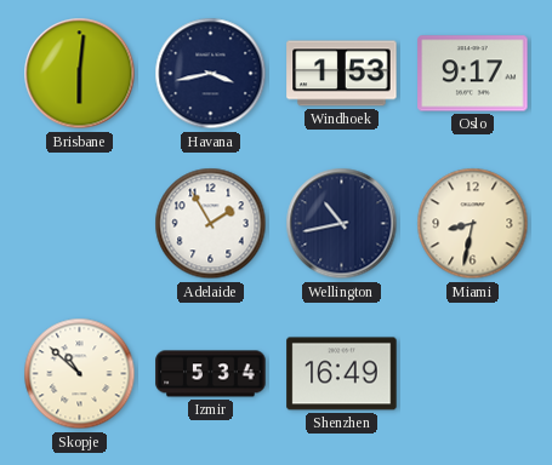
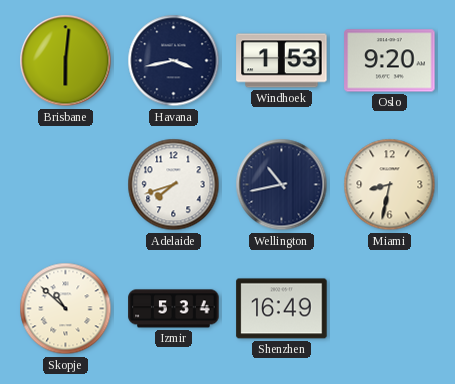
Oslo: 9:17 -> 9:20
Adelaide: 1:55 -> 7:42
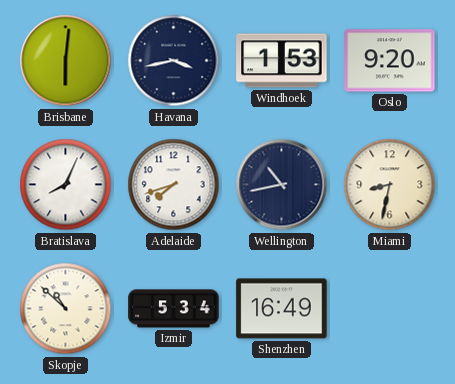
Bratislava: none -> 8:04
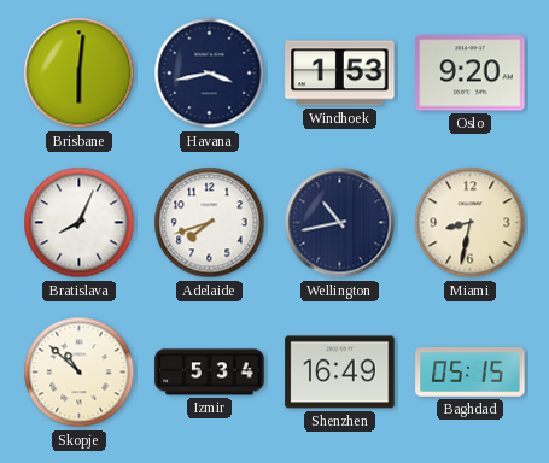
Baghdad: none -> 05:15
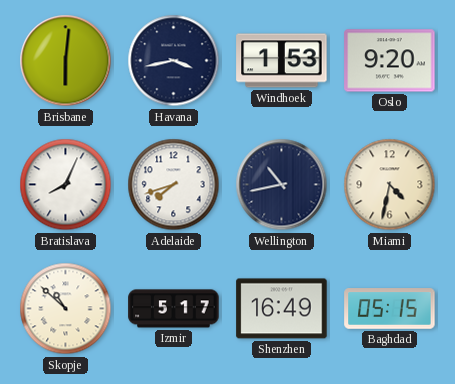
Miami: 8:32 -> 4:32
Izmir: 5:34 -> 5:17
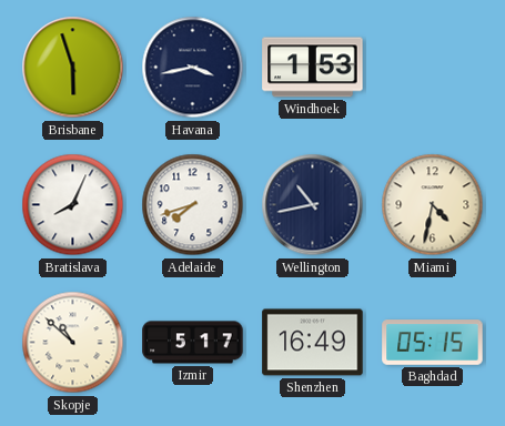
Brisbane: 6:01 -> 5:57
Oslo: 9:20 -> none
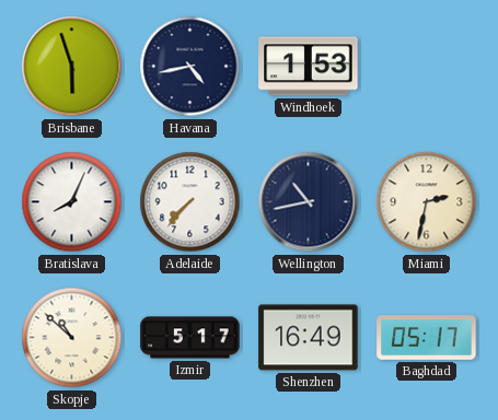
Havana: 3:43 -> 4:43
Adelaide: 7:42 -> 7:37
Miami: 4:32 -> 2:32
Baghdad: 05:15 -> 05:17
